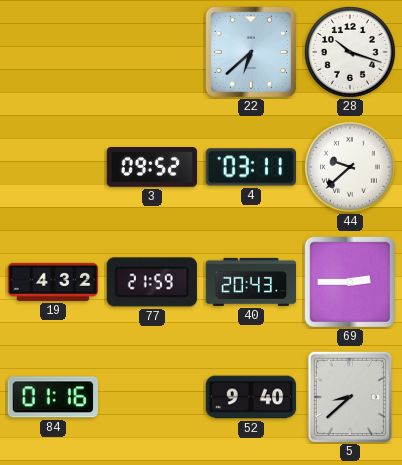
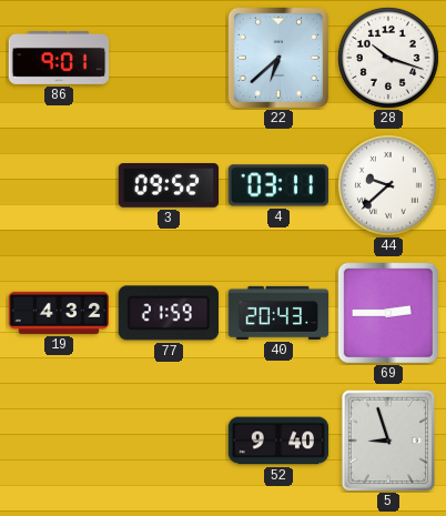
86: none -> 9:01
84: 01:16 -> none
5: 8:38 -> 8:57
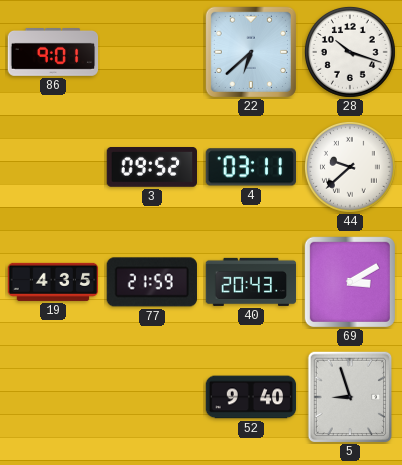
19: 4:32 -> 4:35
69: 2:45 -> 3:10
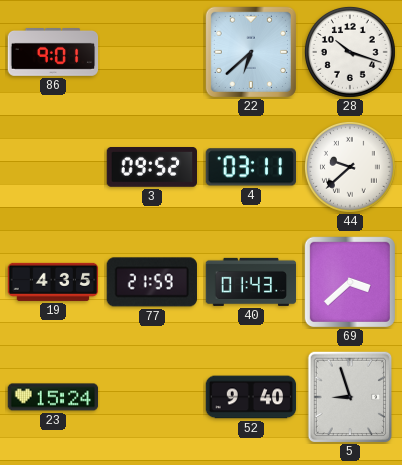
40: 20:43 -> 01:43
69: 3:10 -> 3:38
23: none -> 15:24
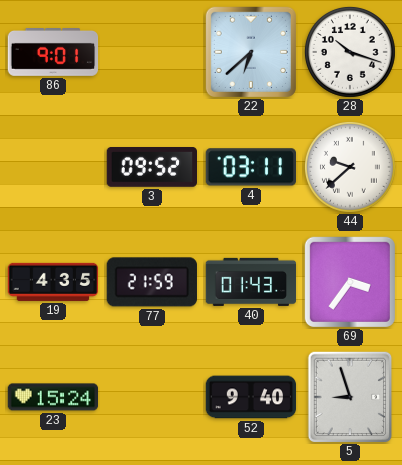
69: 3:38 -> 3:36
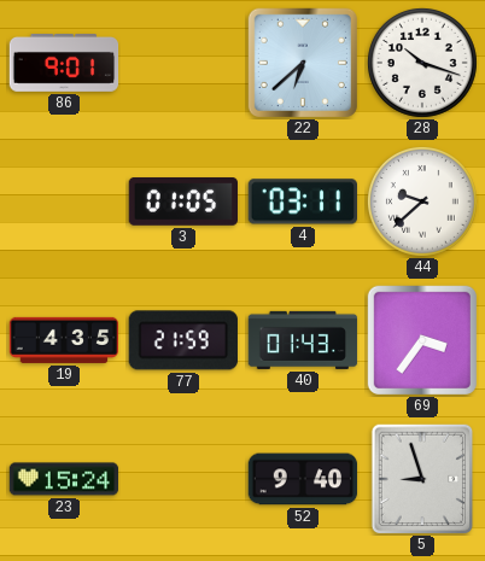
3: 09:52 -> 01:05
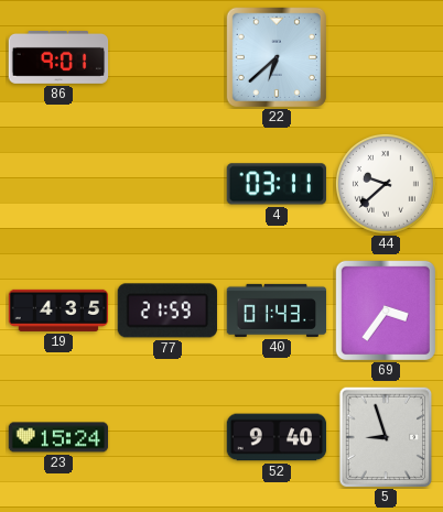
28: 10:18 -> none
3: 01:05 -> none
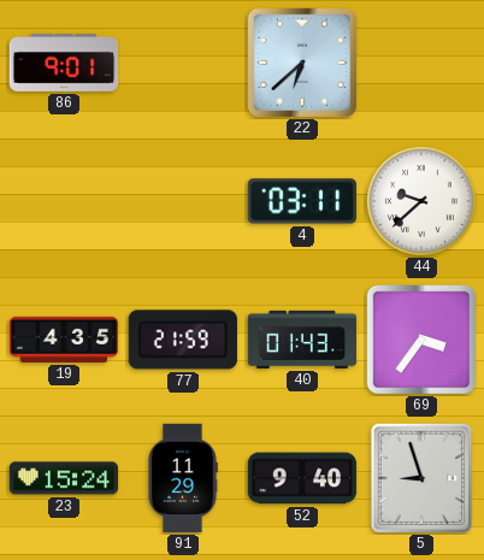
91: none -> 11:29
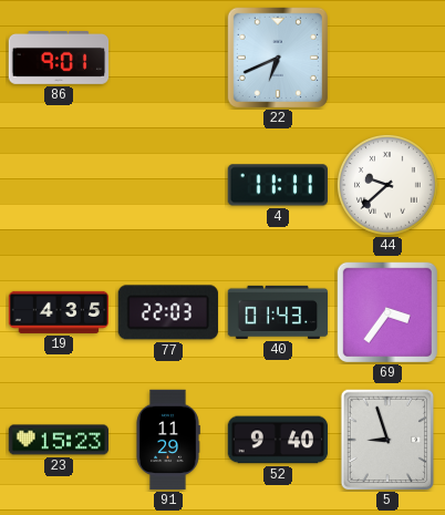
22: 6:38 -> 6:41
4: 03:11 -> 11:11
77: 21:59 -> 22:03
23: 15:24 -> 15:23
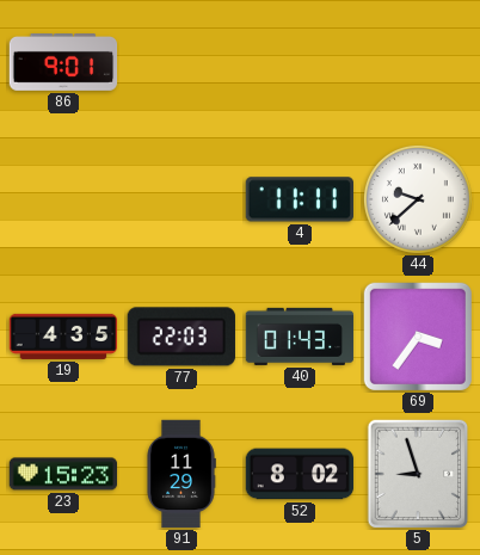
22: 6:41 -> none
52: 9:40 -> 8:02
